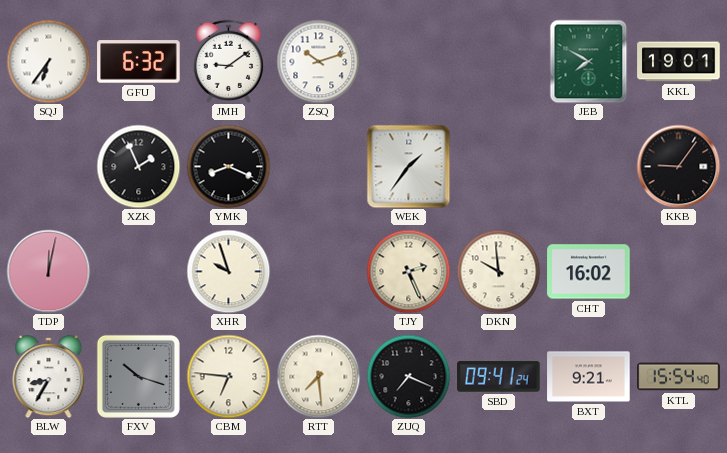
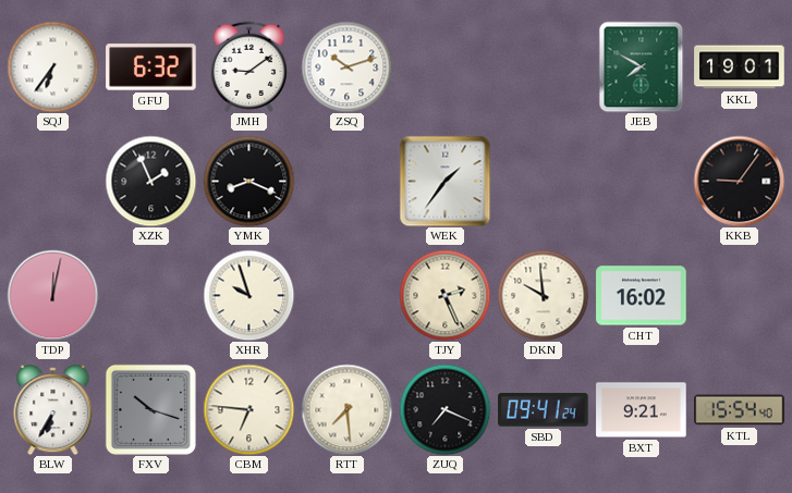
BLW: 8:35 -> 6:35
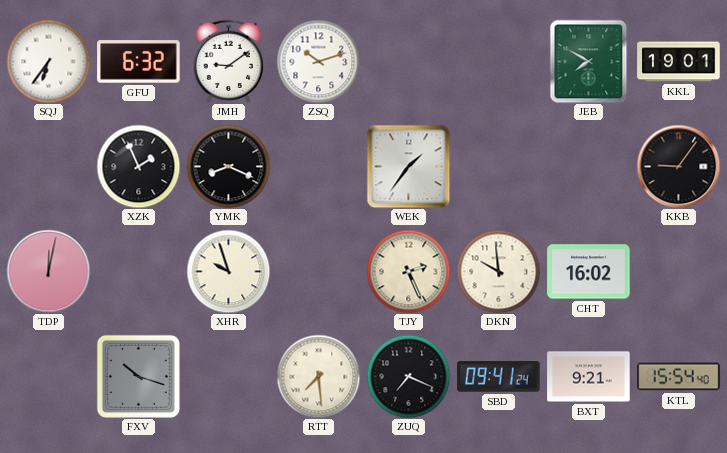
BLW: 6:35 -> none
CBM: 6:46 -> none
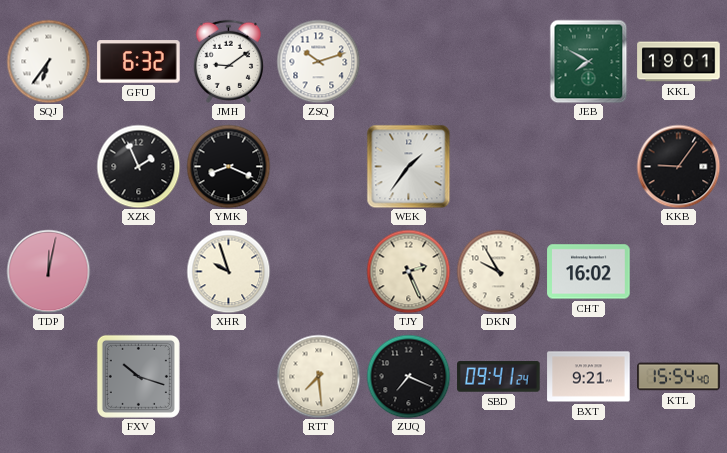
DKN: 9:59 -> 9:55
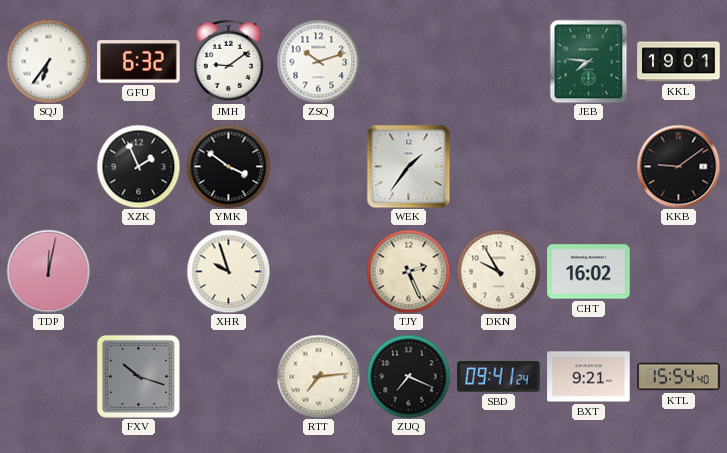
JEB: 7:50 -> 7:46
YMK: 8:19 -> 3:51
KKB: 9:06 -> 9:09
RTT: 7:29 -> 7:14
